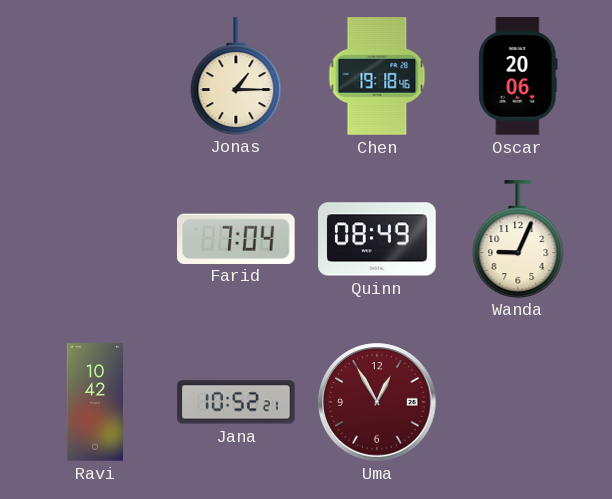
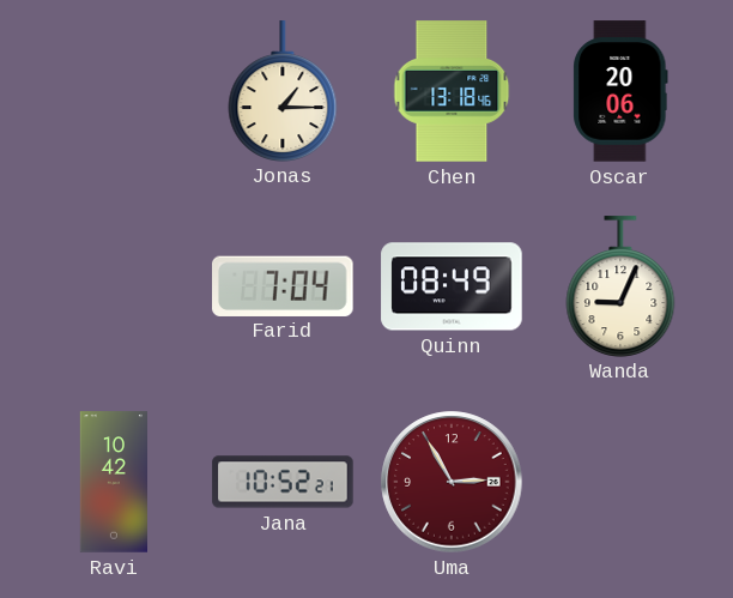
Chen: 19:18 -> 13:18
Uma: 12:55 -> 2:55
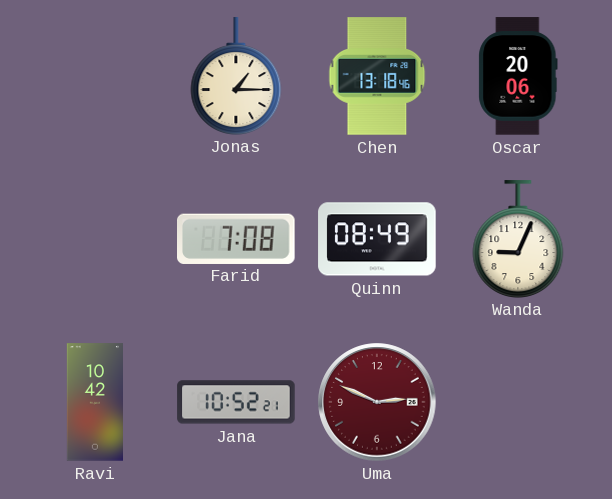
Farid: 7:04 -> 7:08
Uma: 2:55 -> 2:49
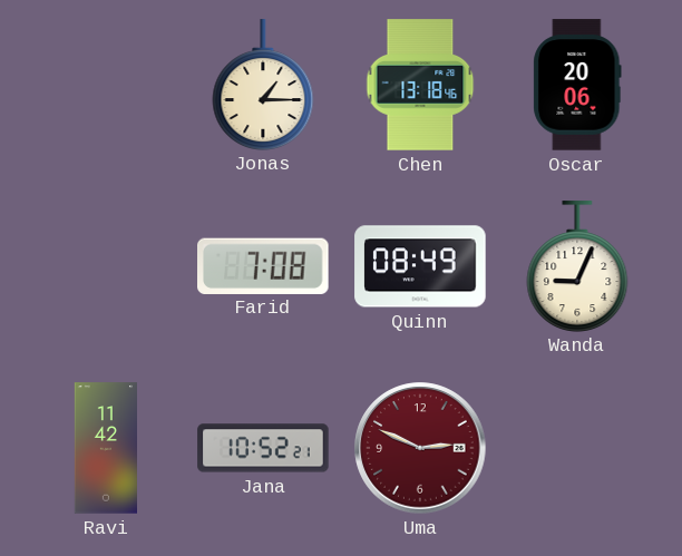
Ravi: 10:42 -> 11:42
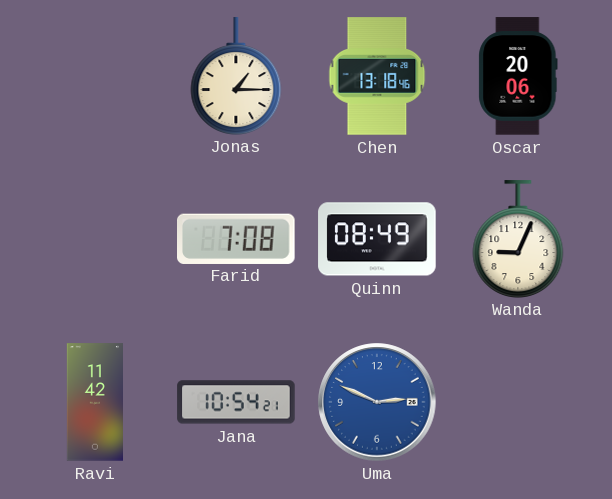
Jana: 10:52 -> 10:54
Uma dial: burgundy -> blue
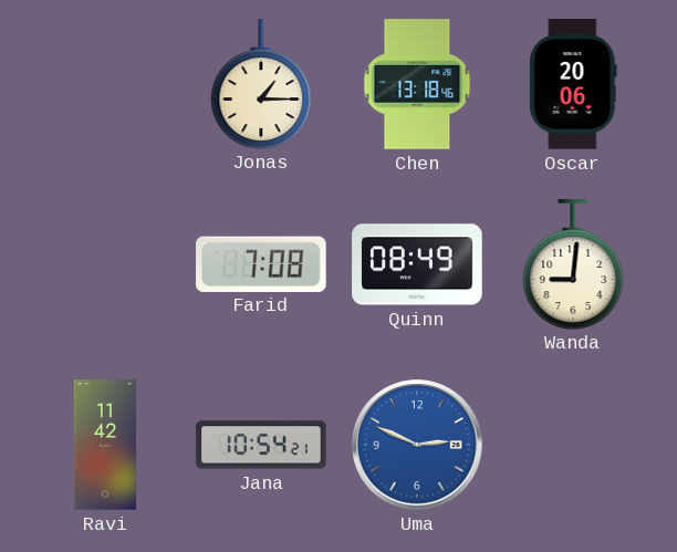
Wanda: 9:04 -> 9:01
